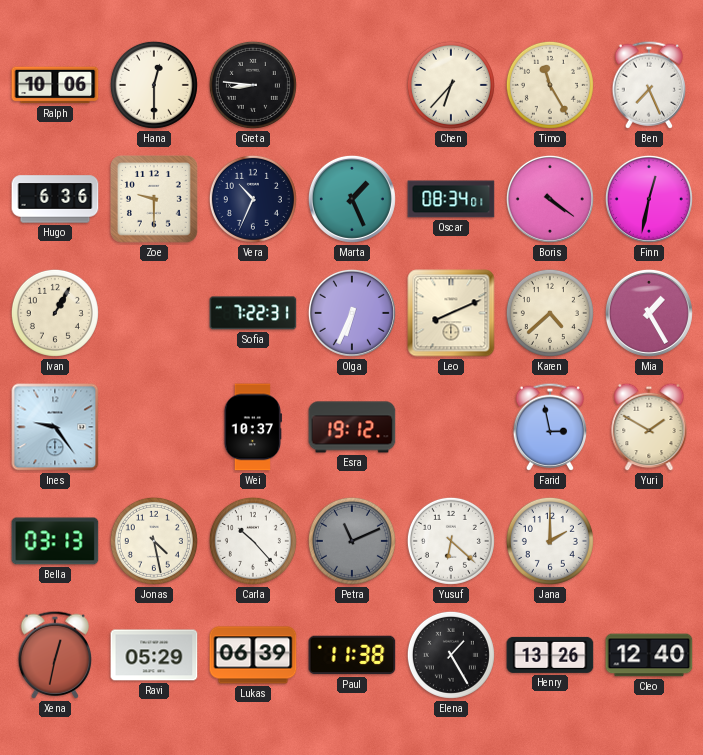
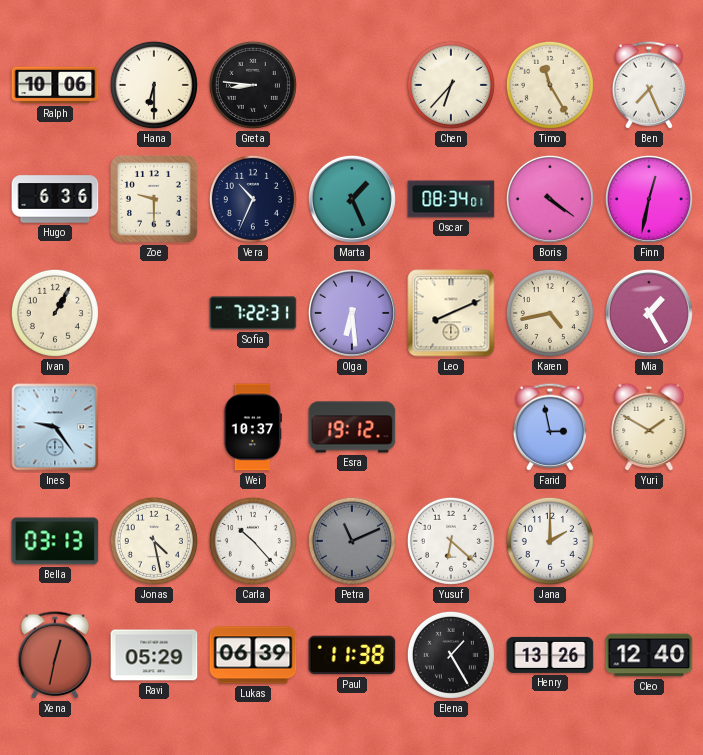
Hana: 12:30 -> 6:30
Olga: 6:34 -> 6:29
Karen: 4:38 -> 4:43
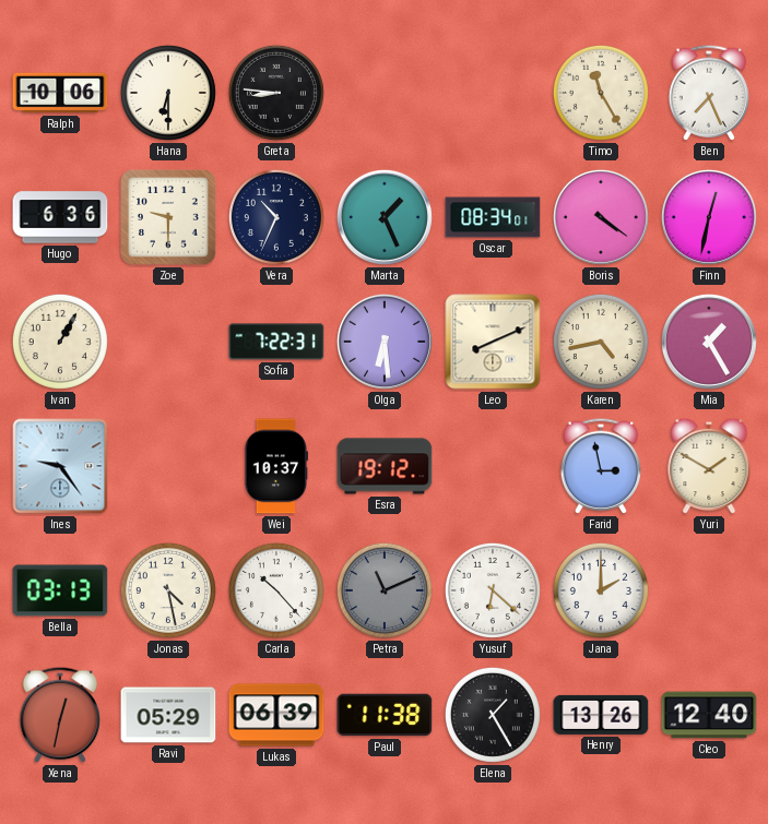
Chen: 6:37 -> none
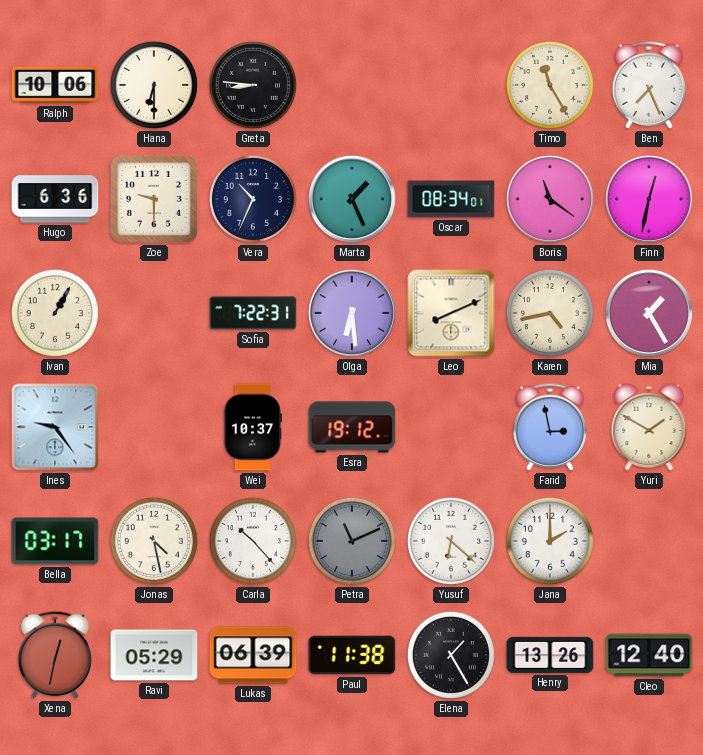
Boris: 4:21 -> 11:21
Bella: 03:13 -> 03:17
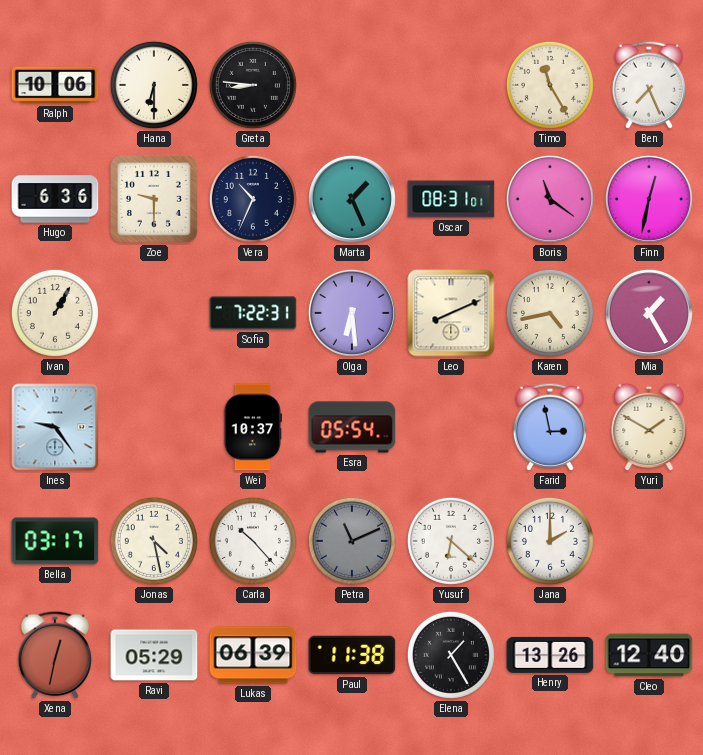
Oscar: 08:34 -> 08:31
Esra: 19:12 -> 05:54
